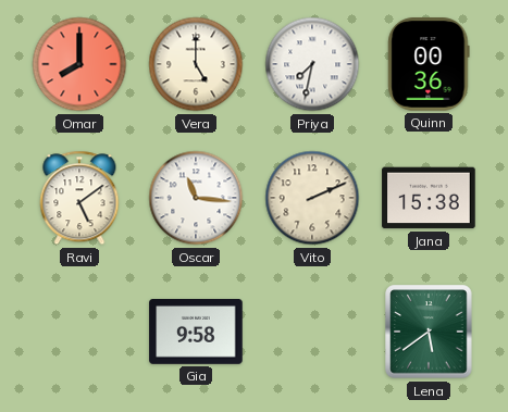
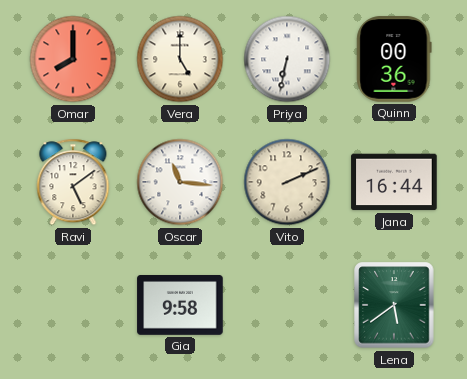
Priya: 7:32 -> 6:32
Jana: 15:38 -> 16:44
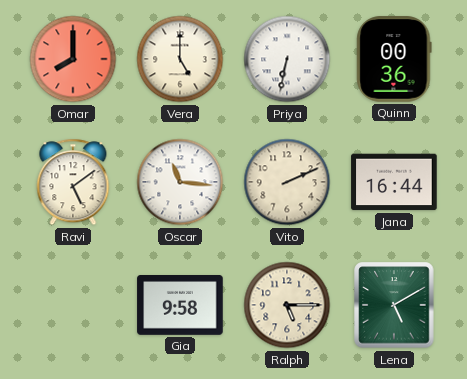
Ralph: none -> 5:15
Lena: 5:39 -> 5:10
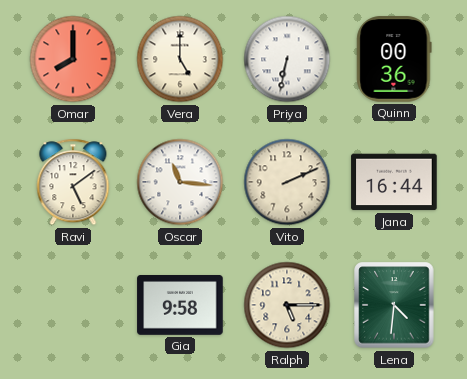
Lena: 5:10 -> 4:31
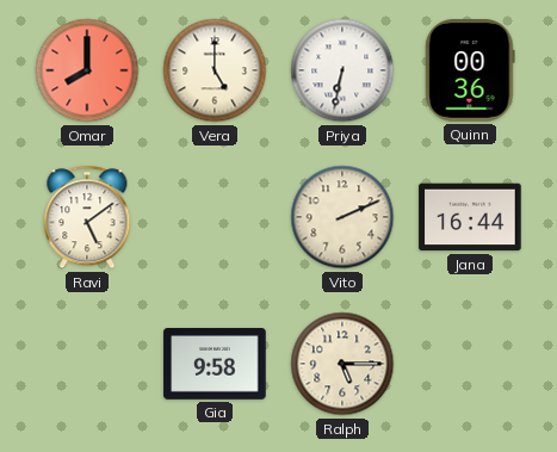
Oscar: 11:16 -> none
Lena: 4:31 -> none
